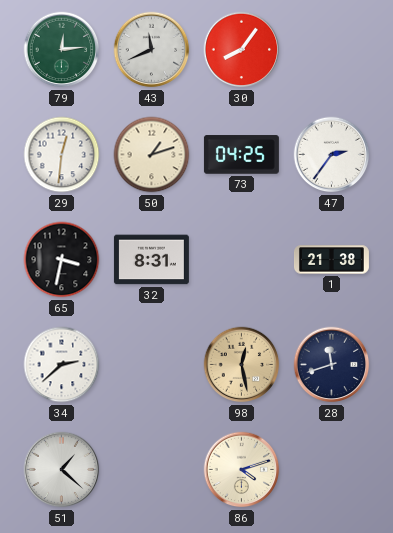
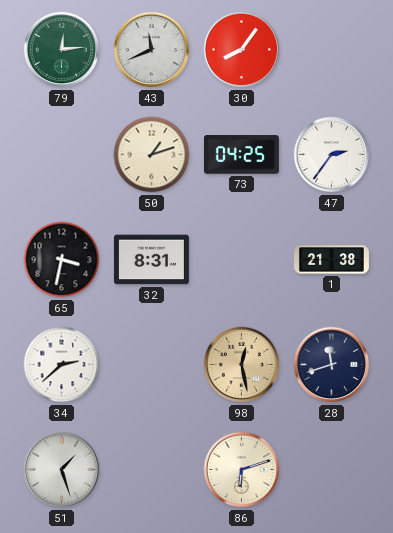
29: 12:31 -> none
51: 1:22 -> 1:27
86: 4:12 -> 6:12
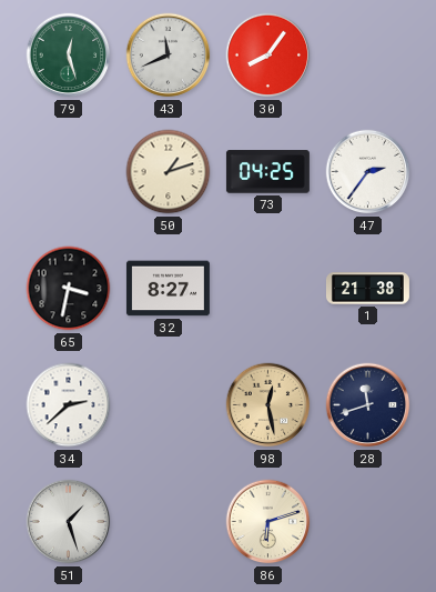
79: 12:14 -> 12:27
32: 8:31 -> 8:27
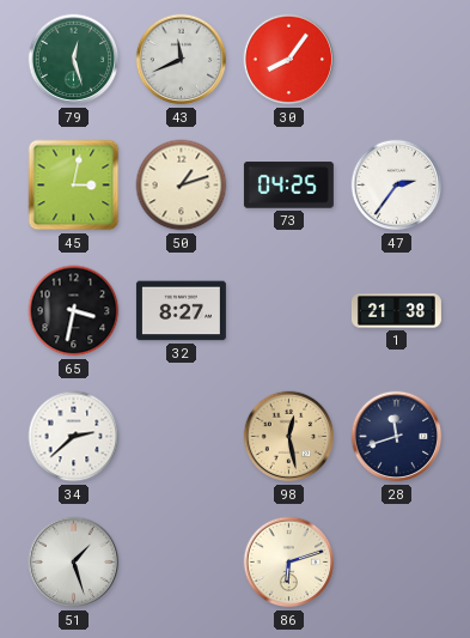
45: none -> 3:02
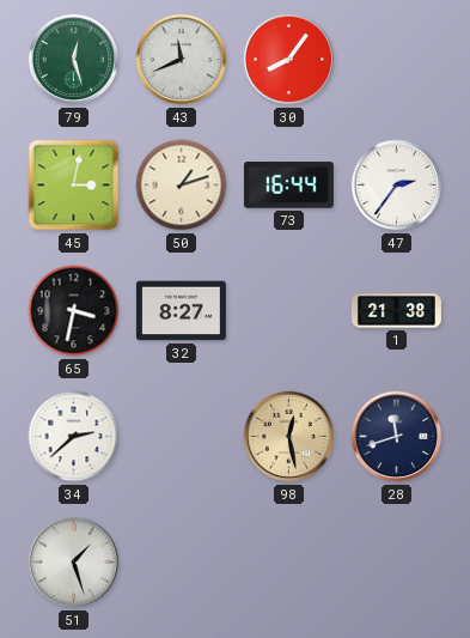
73: 04:25 -> 16:44
86: 6:12 -> none
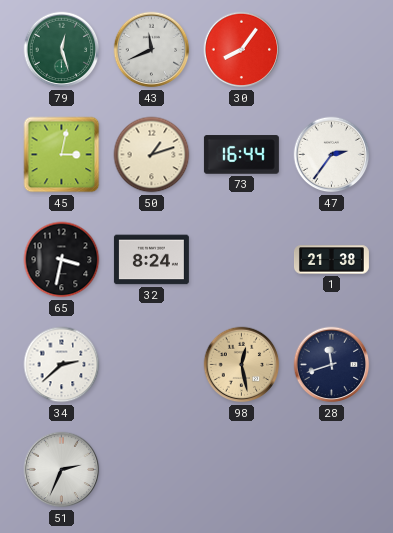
32: 8:27 -> 8:24
51: 1:27 -> 2:34
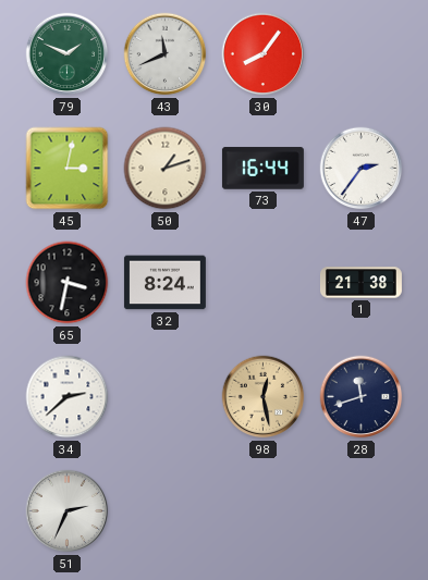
79: 12:27 -> 1:49
